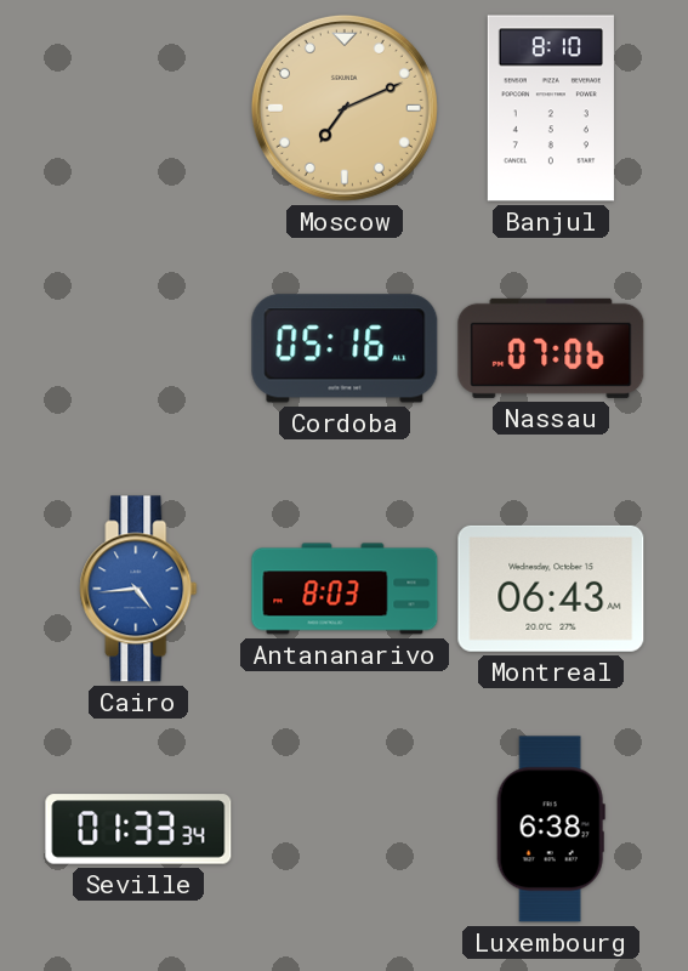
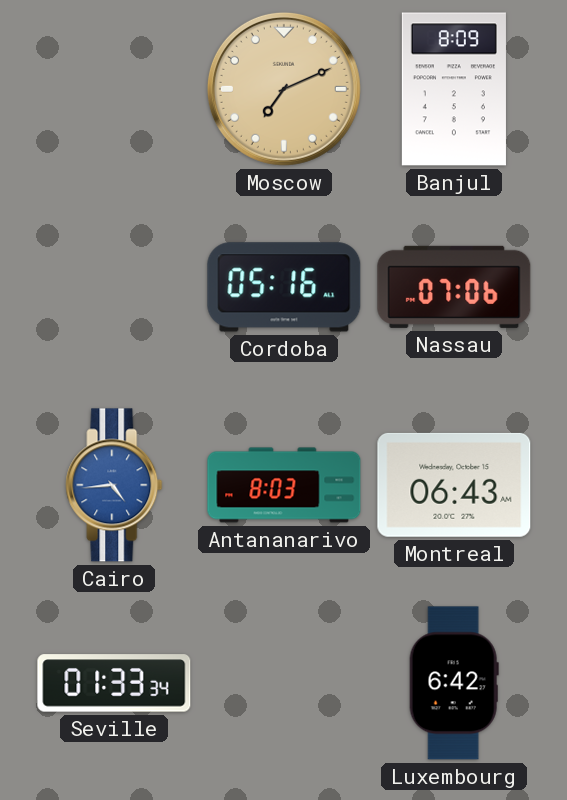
Banjul: 8:10 -> 8:09
Luxembourg: 6:38 -> 6:42
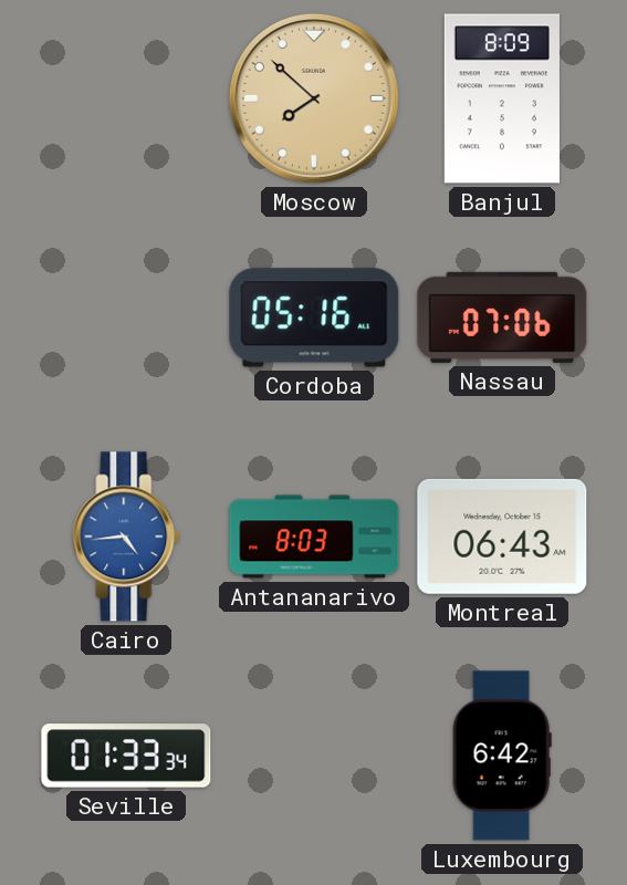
Moscow: 7:11 -> 7:52
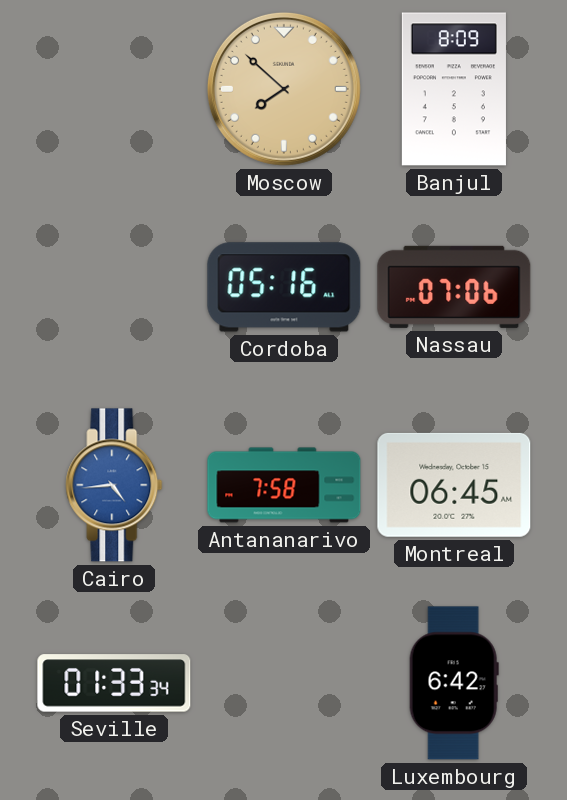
Antananarivo: 8:03 -> 7:58
Montreal: 06:43 -> 06:45
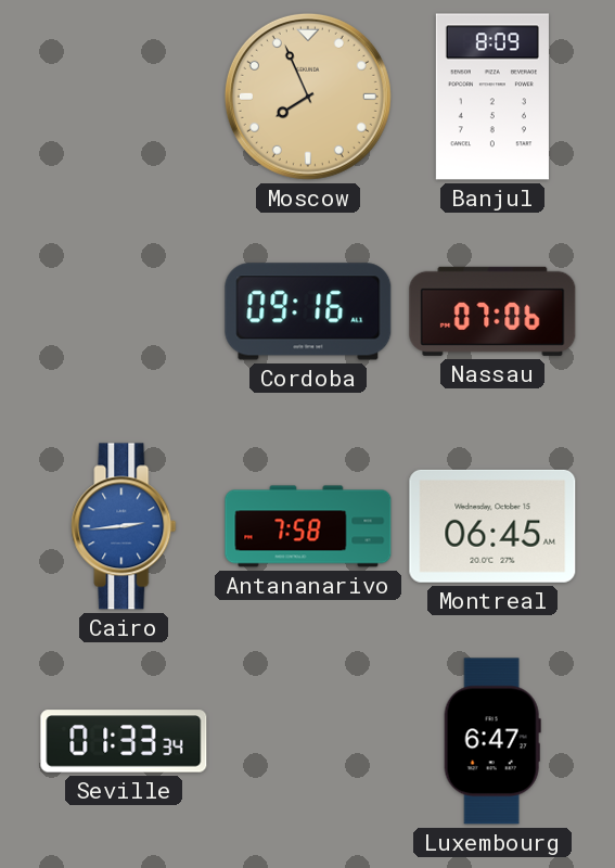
Moscow: 7:52 -> 7:56
Cordoba: 05:16 -> 09:16
Cairo: 4:44 -> 2:44
Luxembourg: 6:42 -> 6:47
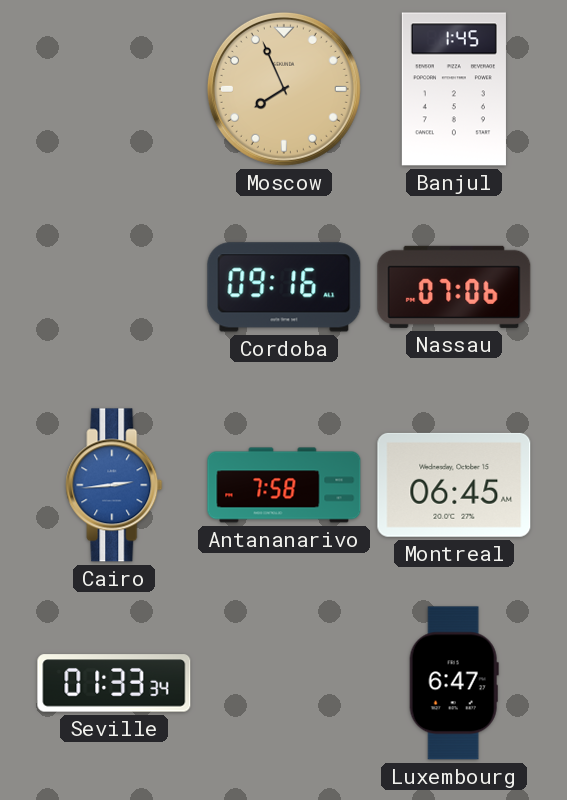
Banjul: 8:09 -> 1:45
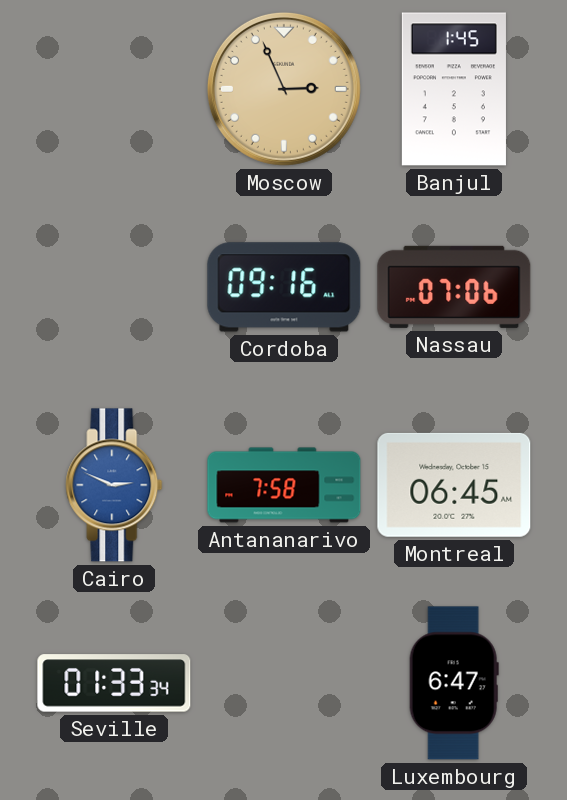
Moscow: 7:56 -> 2:56
Cairo: 2:44 -> 2:49
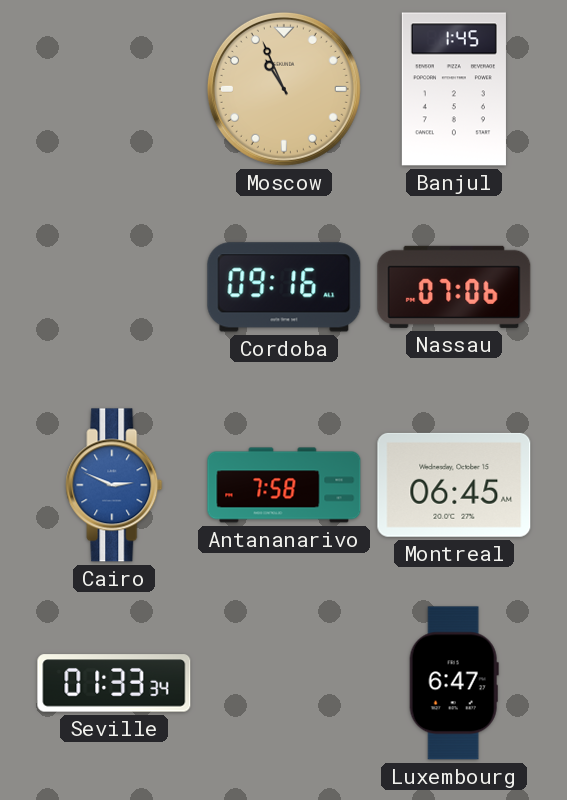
Moscow: 2:56 -> 10:56
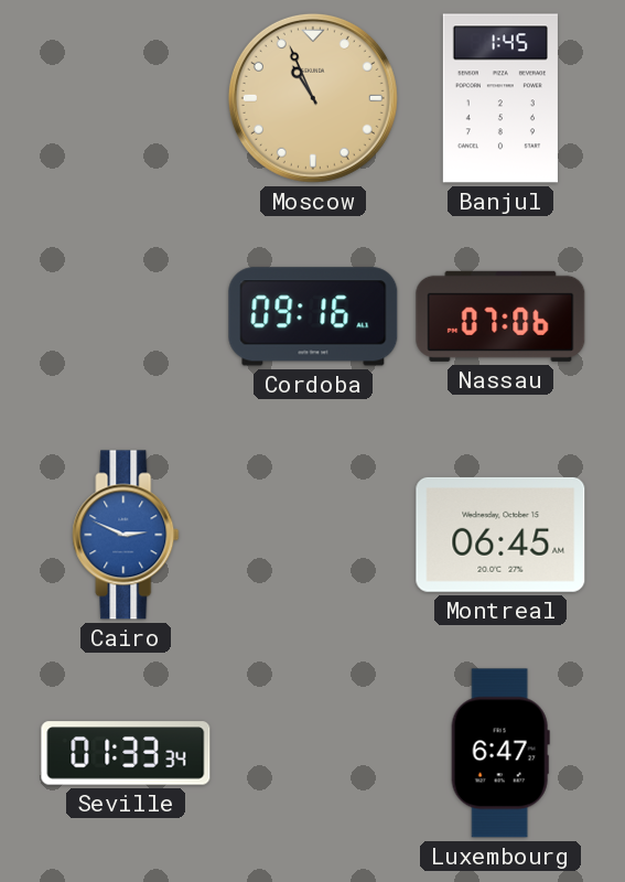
Antananarivo: 7:58 -> none
